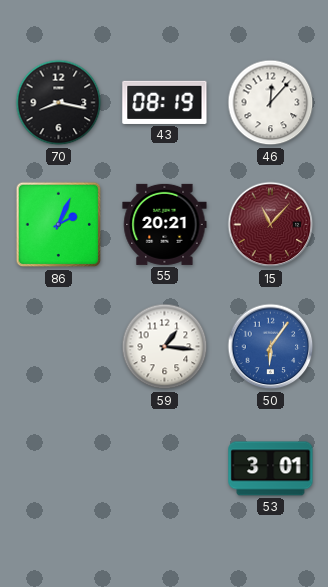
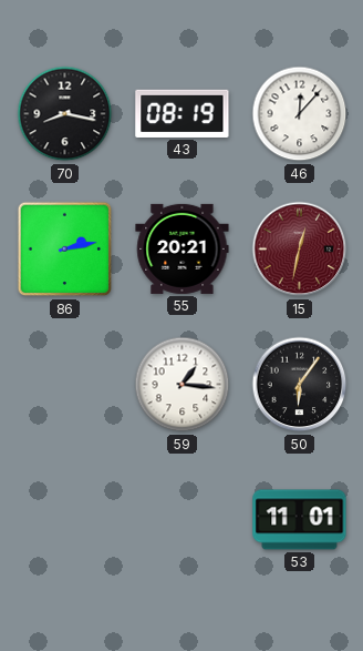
86: 2:04 -> 2:13
15: 11:07 -> 12:32
50 dial: blue -> black
53: 3:01 -> 11:01
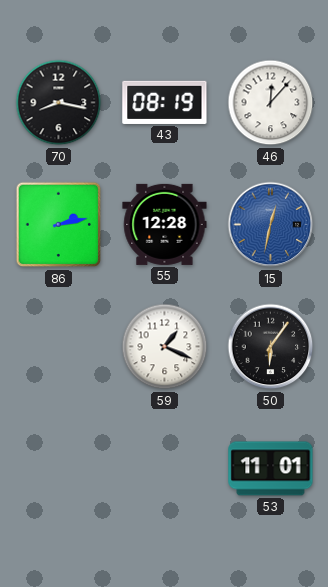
55: 20:21 -> 12:28
15 dial: burgundy -> blue
59: 1:16 -> 1:19
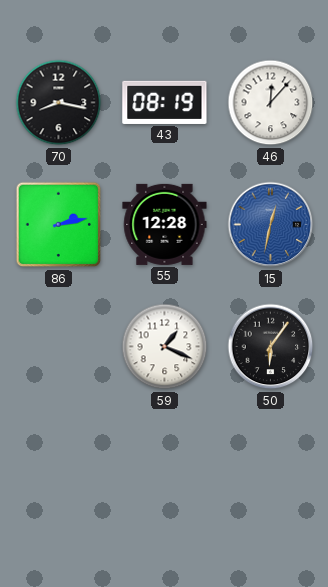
53: 11:01 -> none
